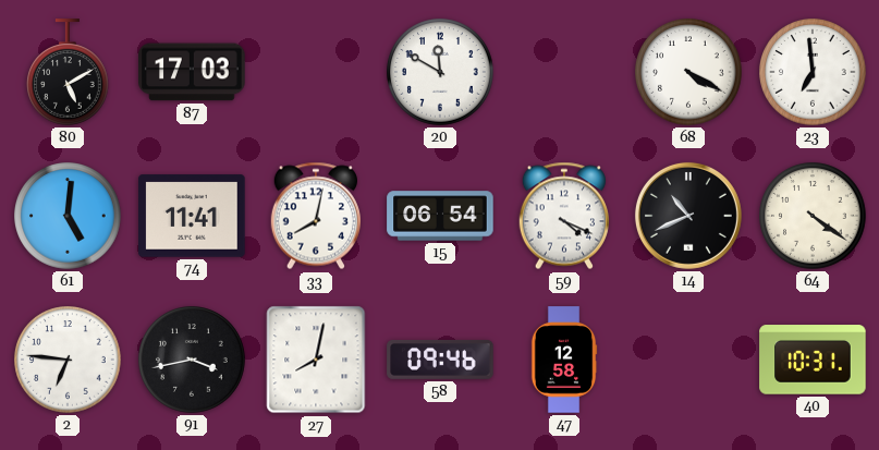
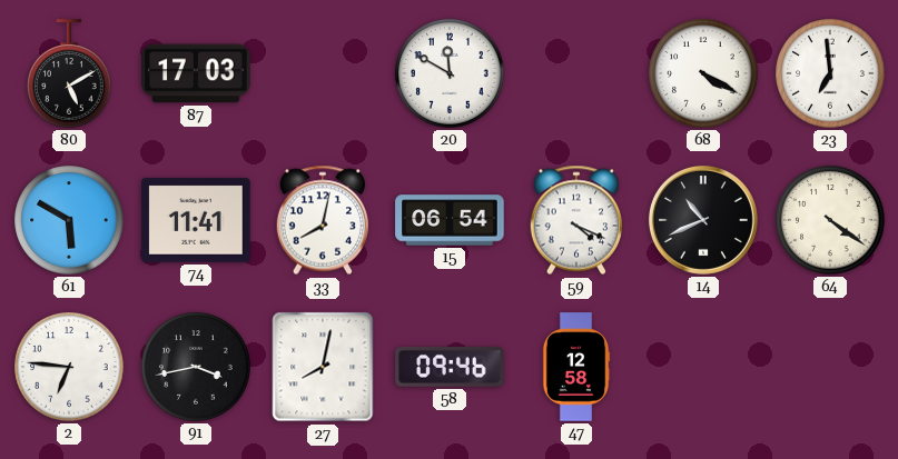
61: 5:01 -> 5:50
40: 10:31 -> none
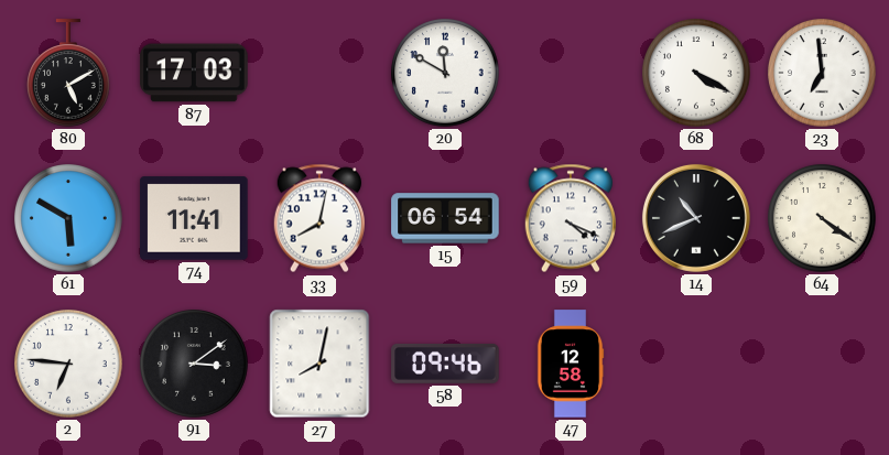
91: 3:43 -> 3:09
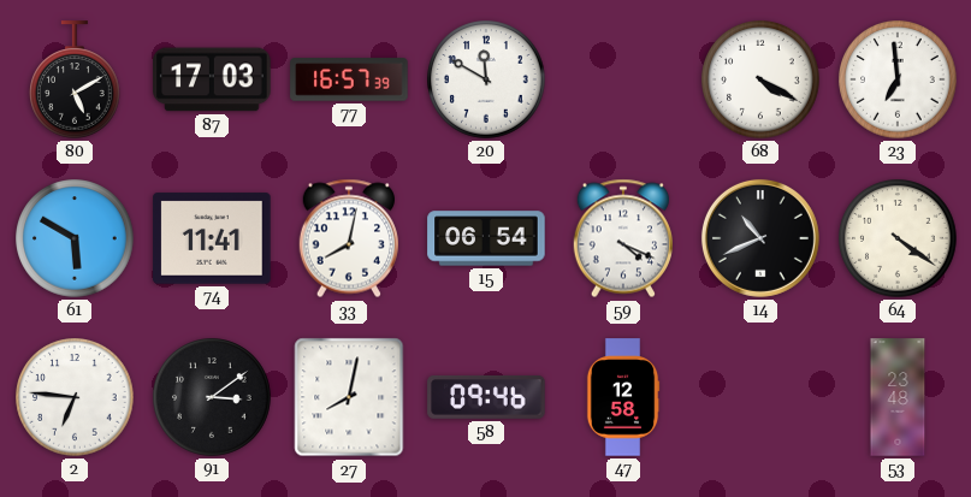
77: none -> 16:57
53: none -> 23:48
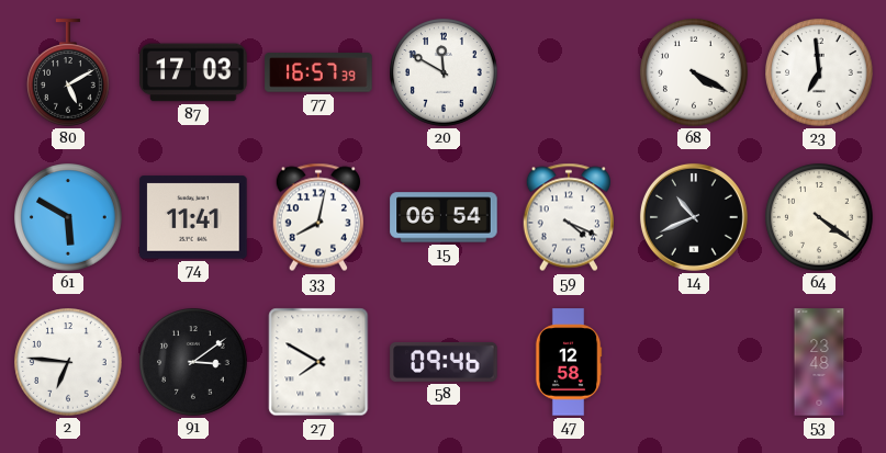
27: 8:02 -> 7:50
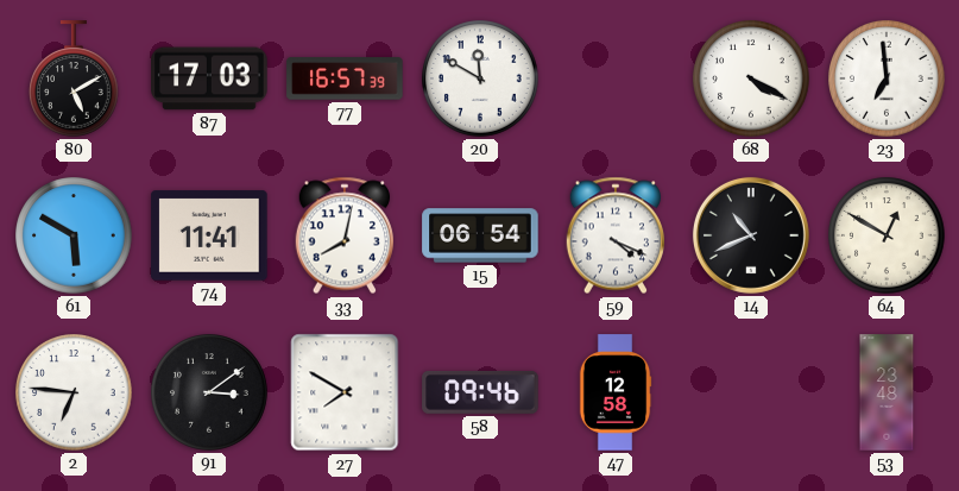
64: 4:21 -> 12:50
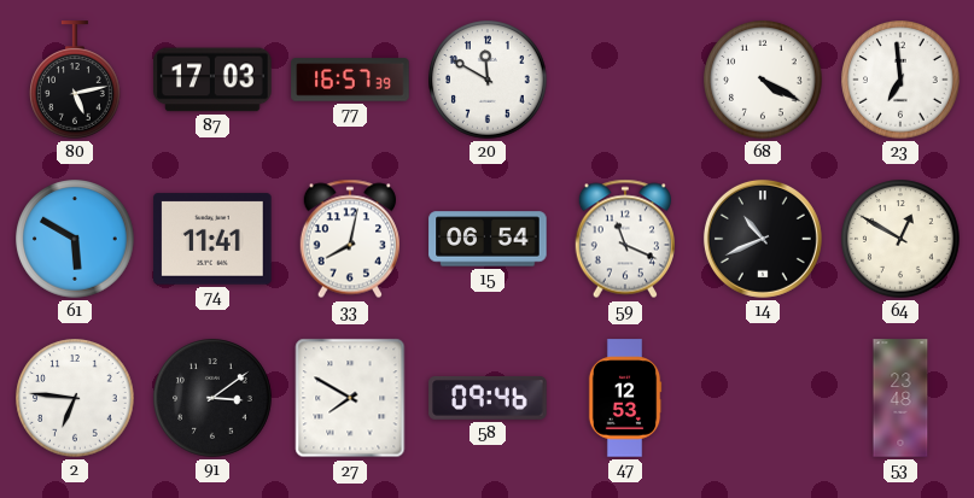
80: 5:10 -> 5:13
59: 4:19 -> 11:19
47: 12:58 -> 12:53
